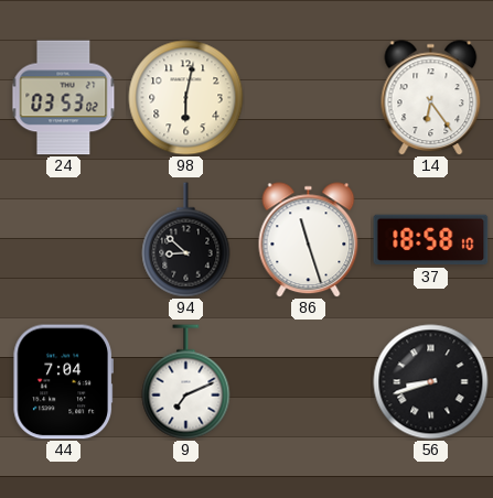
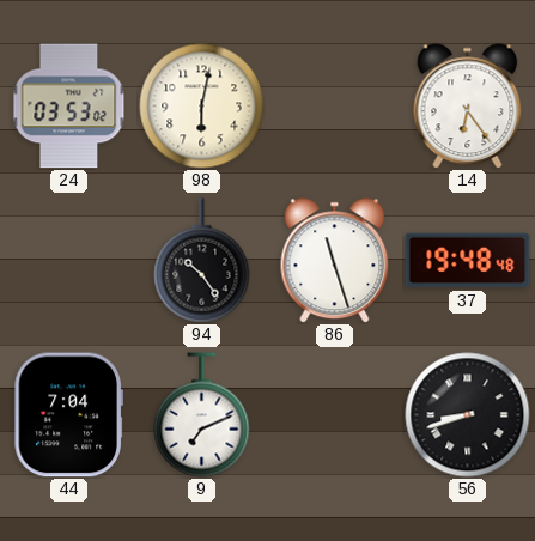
94: 8:52 -> 10:24
37: 18:58 -> 19:48
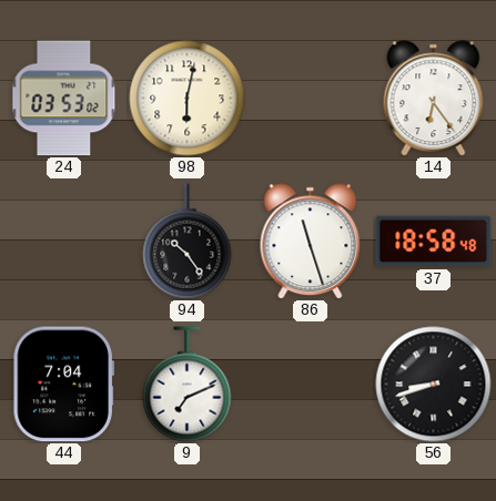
37: 19:48 -> 18:58
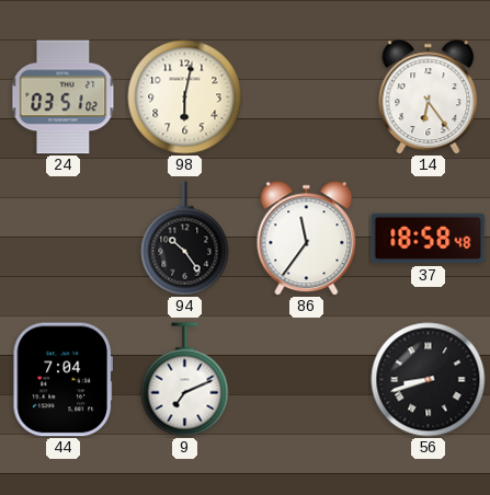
24: 03:53 -> 03:51
86: 11:27 -> 11:36
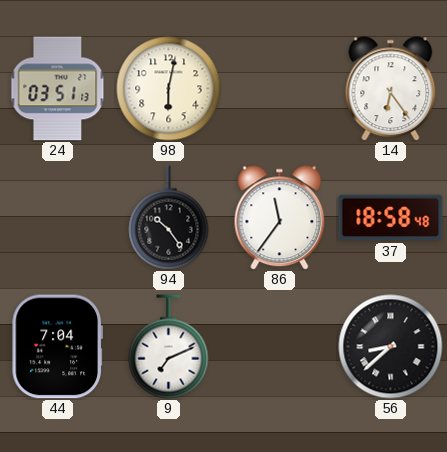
24: 03:51:02 -> 03:51:13
56: 8:42 -> 8:38
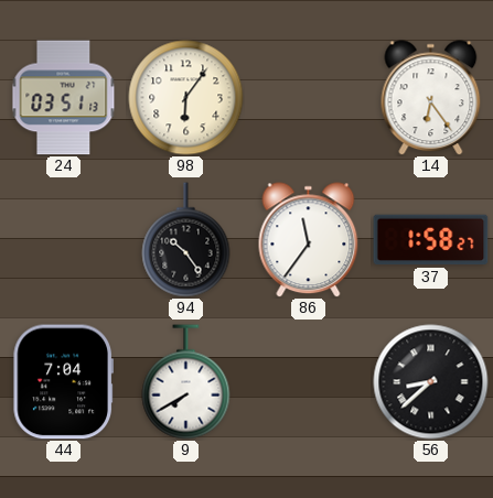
98: 6:02 -> 6:06
37: 18:58 -> 1:58
9: 7:11 -> 7:40
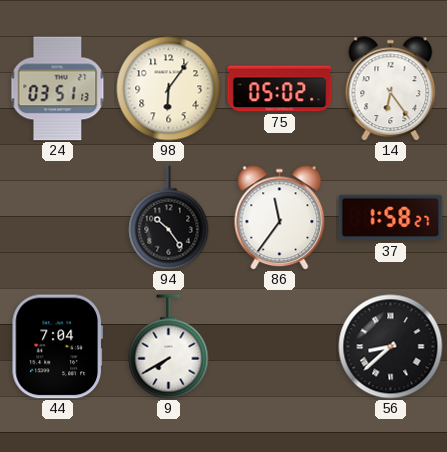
75: none -> 05:02
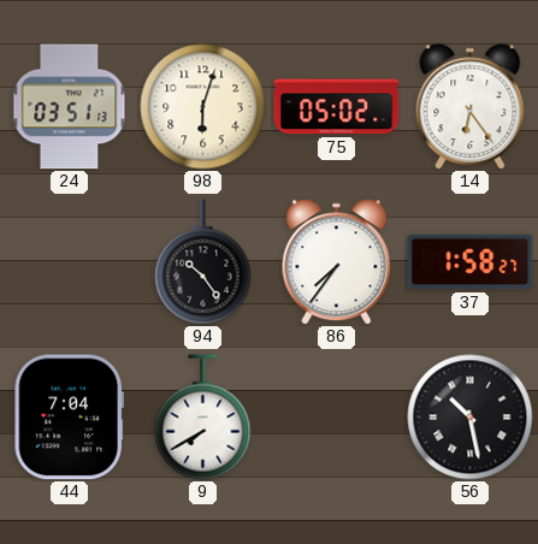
98: 6:06 -> 6:03
86: 11:36 -> 7:36
56: 8:38 -> 10:28
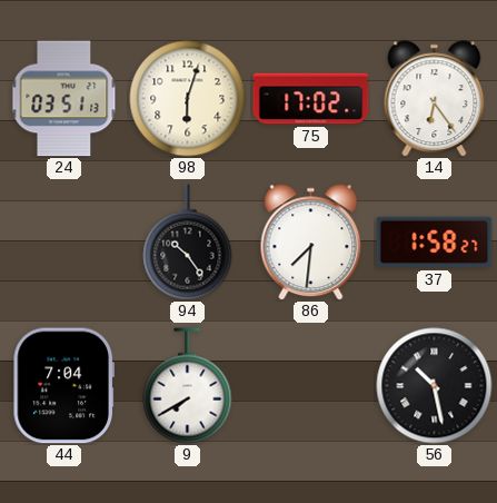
75: 05:02 -> 17:02
86: 7:36 -> 7:31
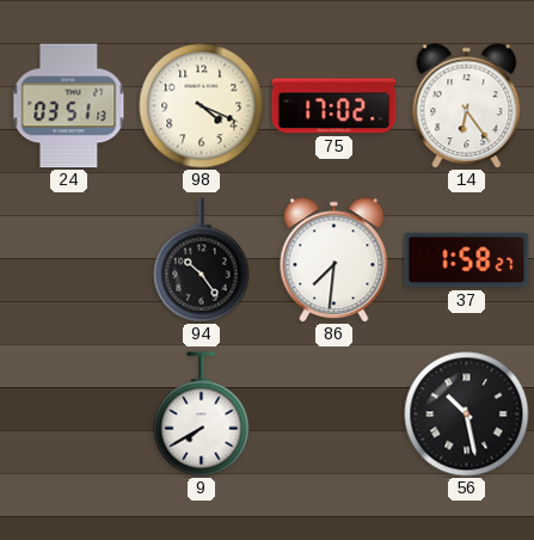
98: 6:03 -> 4:19
44: 7:04 -> none
